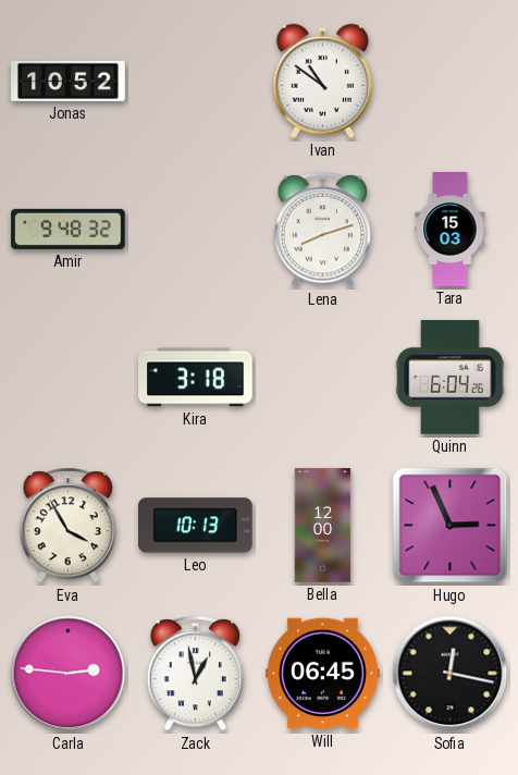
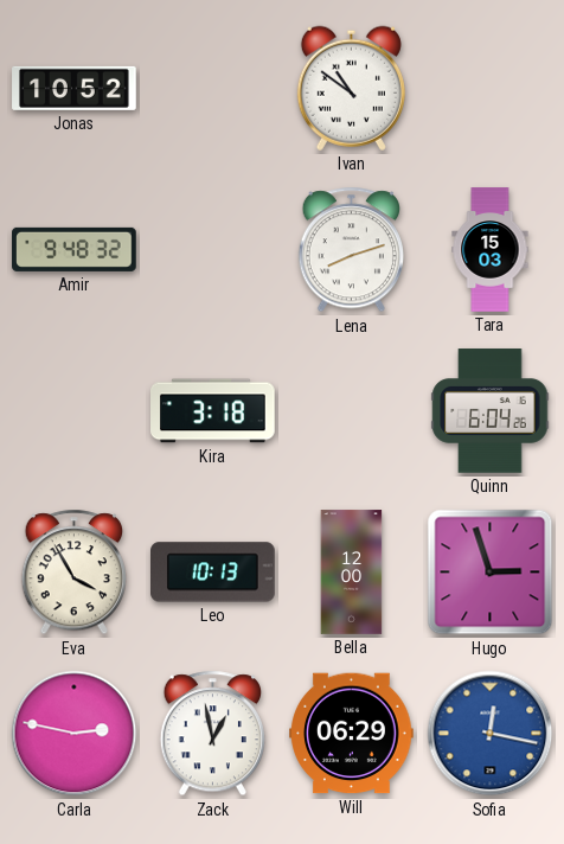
Hugo: 2:56 -> 2:57
Carla: 2:46 -> 2:47
Will: 06:45 -> 06:29
Sofia dial: black -> blue
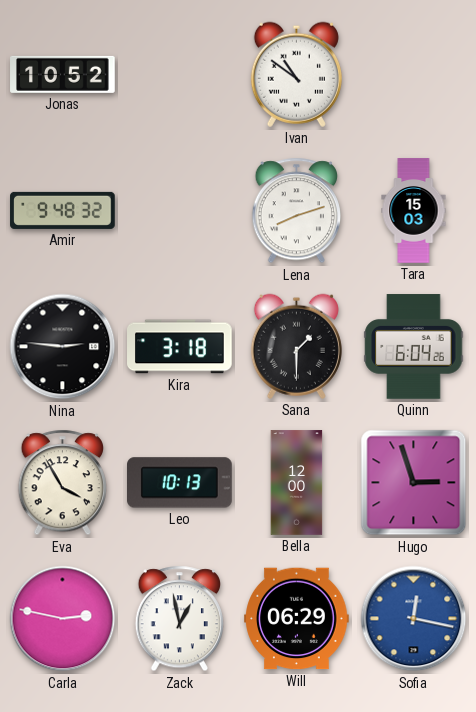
Nina: none -> 2:46
Sana: none -> 1:30
